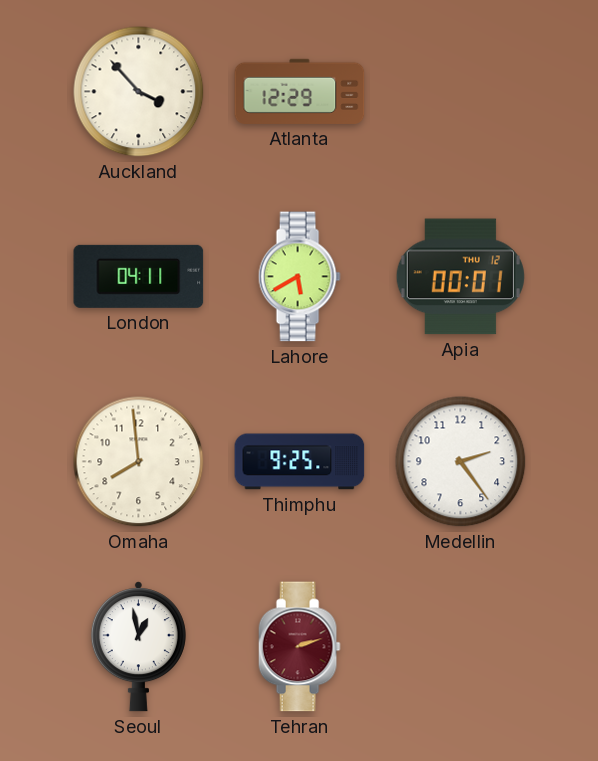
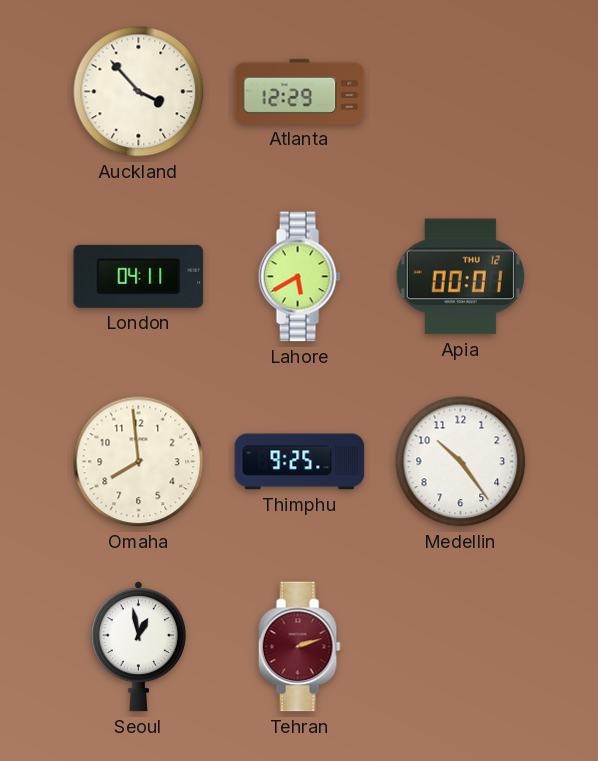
Medellin: 2:24 -> 10:24
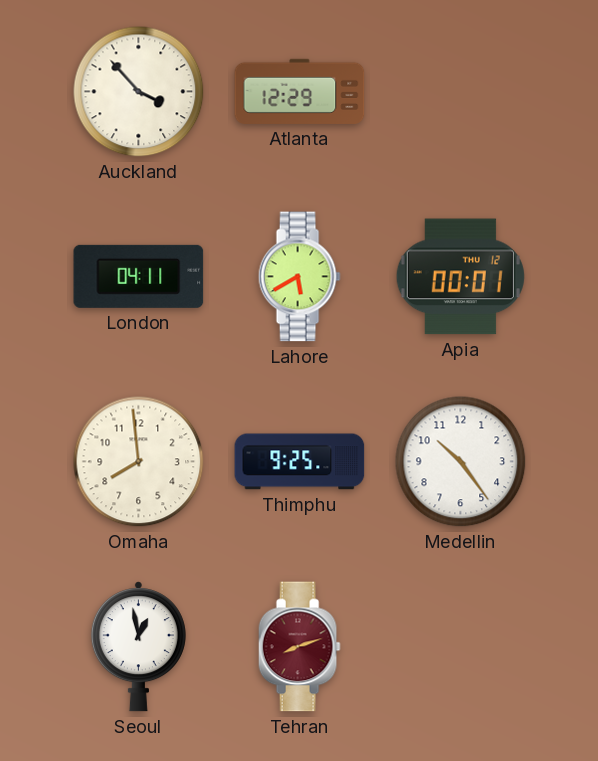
Tehran: 2:12 -> 8:12
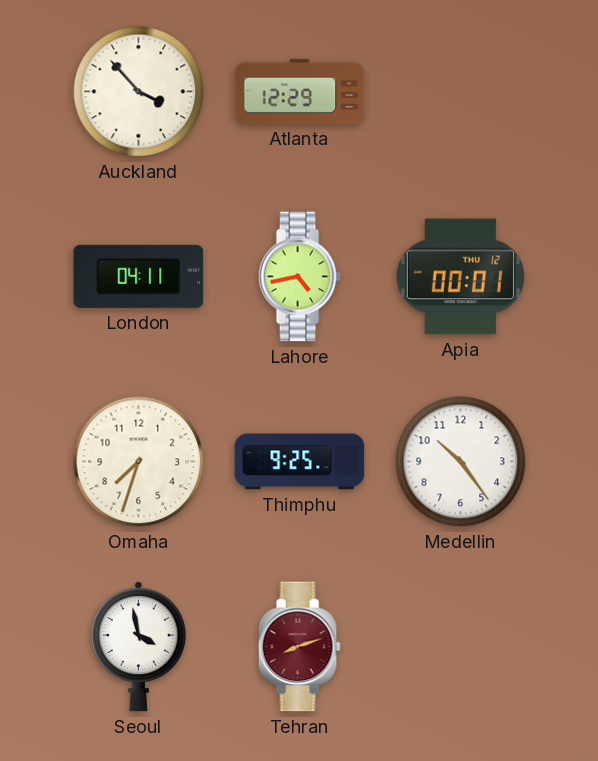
Lahore: 5:40 -> 4:43
Omaha: 7:59 -> 7:33
Seoul: 12:58 -> 3:58
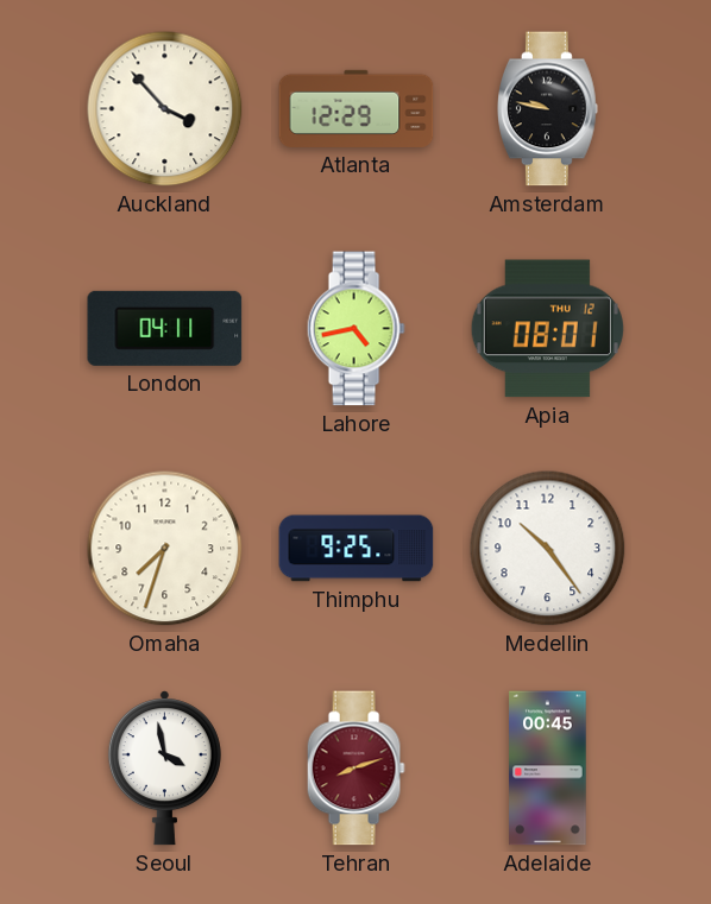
Amsterdam: none -> 9:47
Apia: 00:01 -> 08:01
Adelaide: none -> 00:45
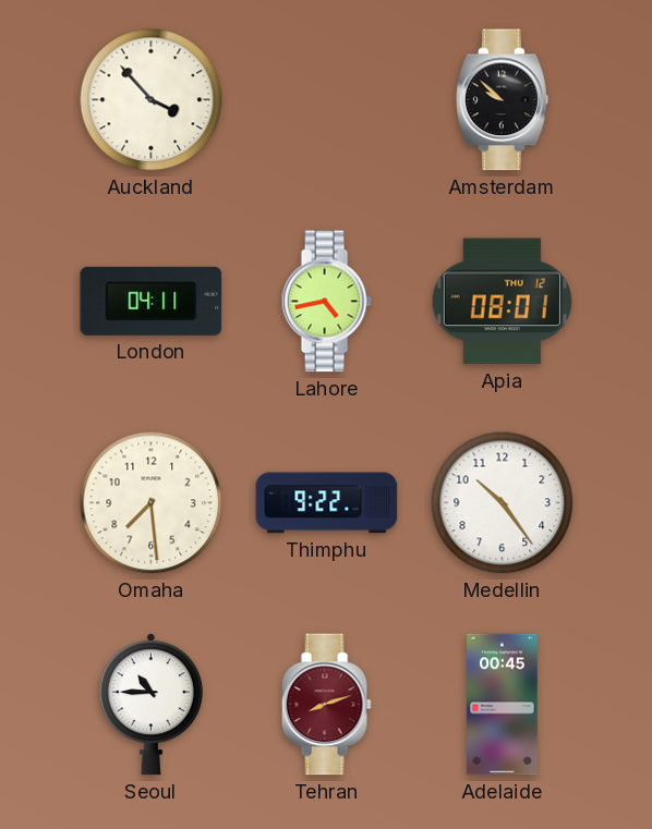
Atlanta: 12:29 -> none
Amsterdam: 9:47 -> 9:52
Omaha: 7:33 -> 7:29
Thimphu: 9:25 -> 9:22
Seoul: 3:58 -> 10:45
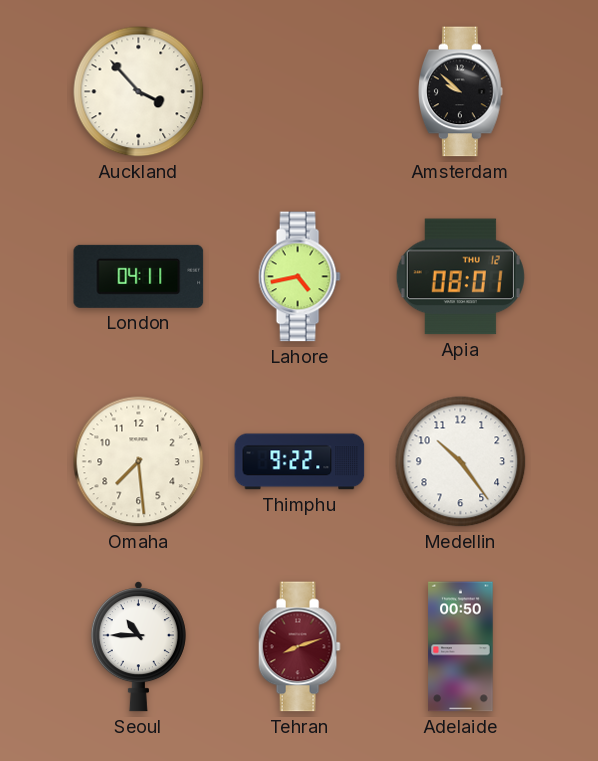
Adelaide: 00:45 -> 00:50
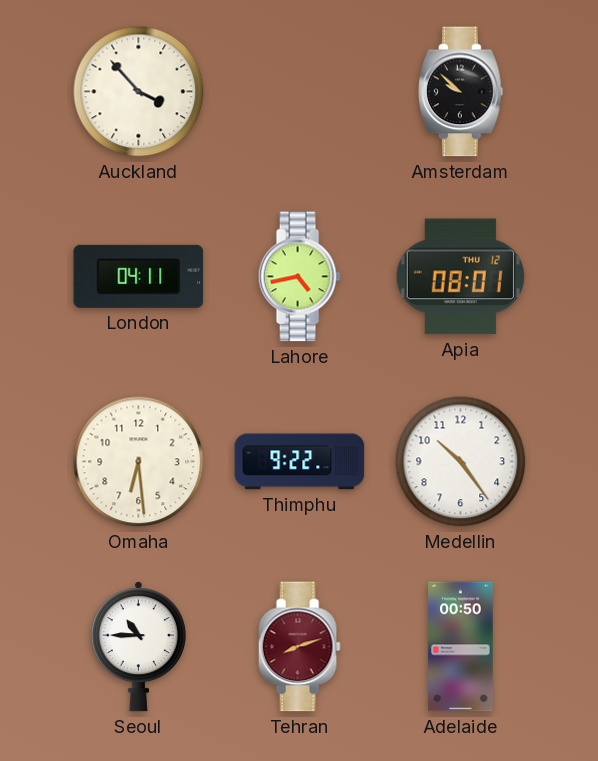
Omaha: 7:29 -> 6:29
